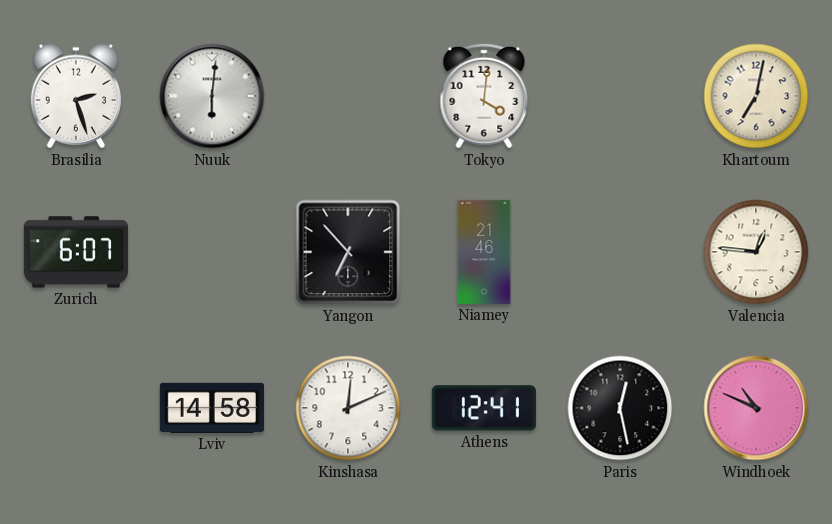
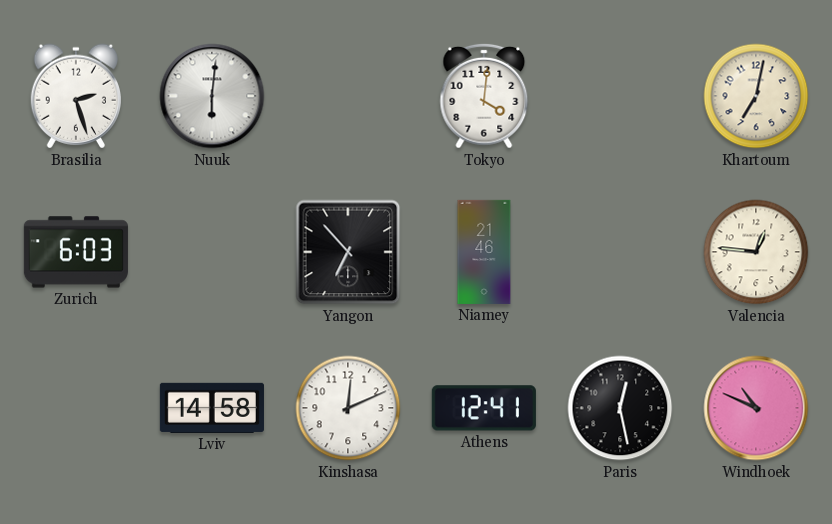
Zurich: 6:07 -> 6:03
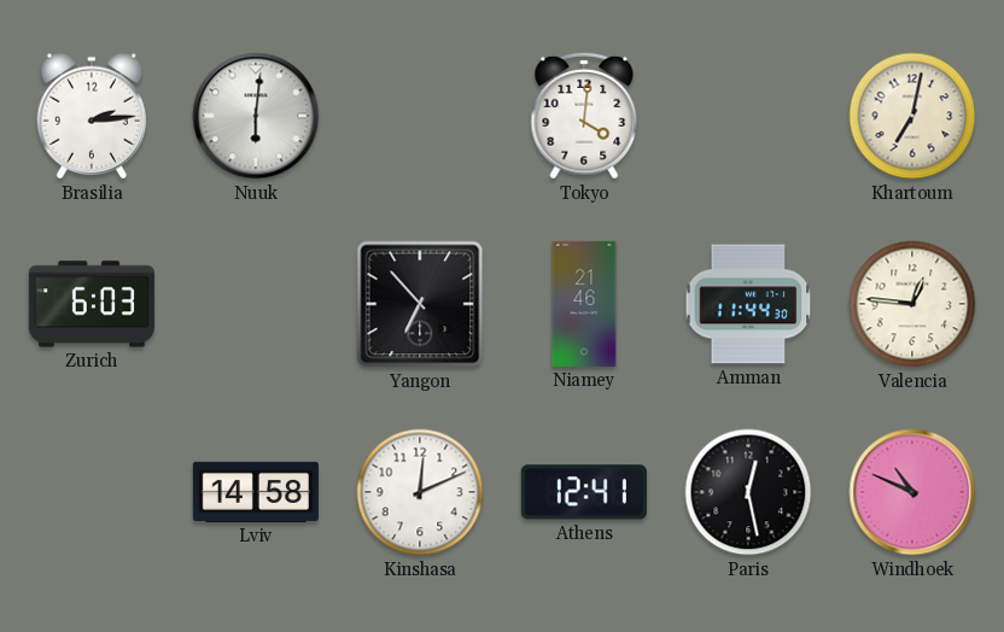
Brasilia: 2:27 -> 2:14
Amman: none -> 11:44
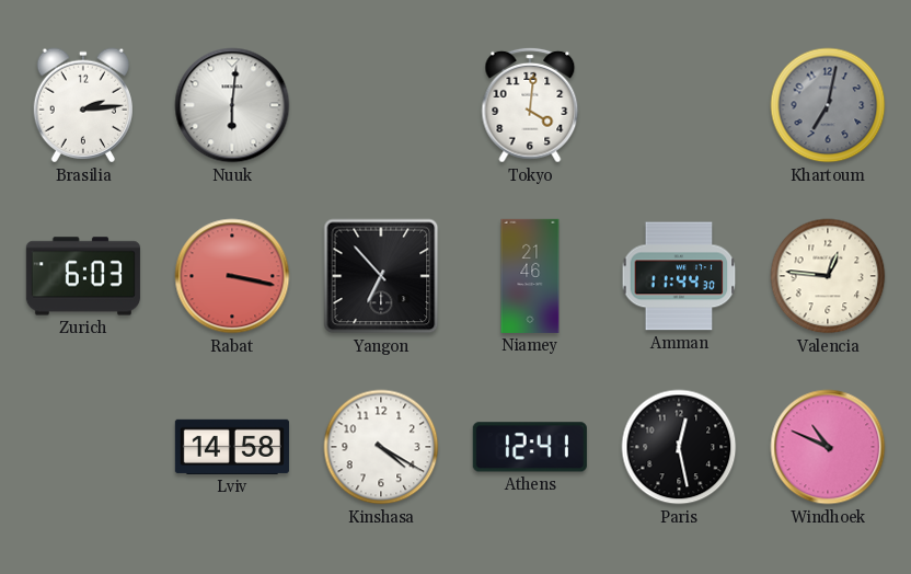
Khartoum dial: cream -> grey
Rabat: none -> 3:17
Kinshasa: 12:11 -> 4:20
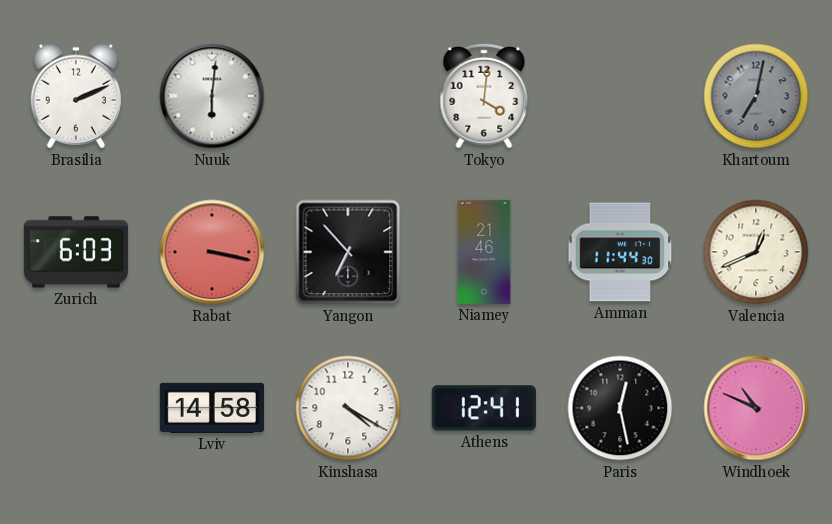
Brasilia: 2:14 -> 2:11
Valencia: 12:46 -> 12:41
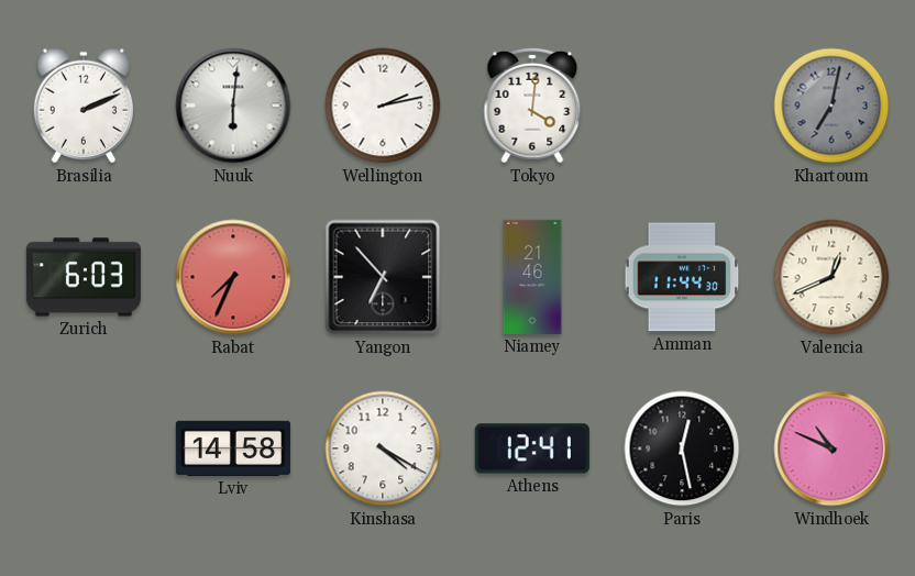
Wellington: none -> 2:13
Rabat: 3:17 -> 7:34
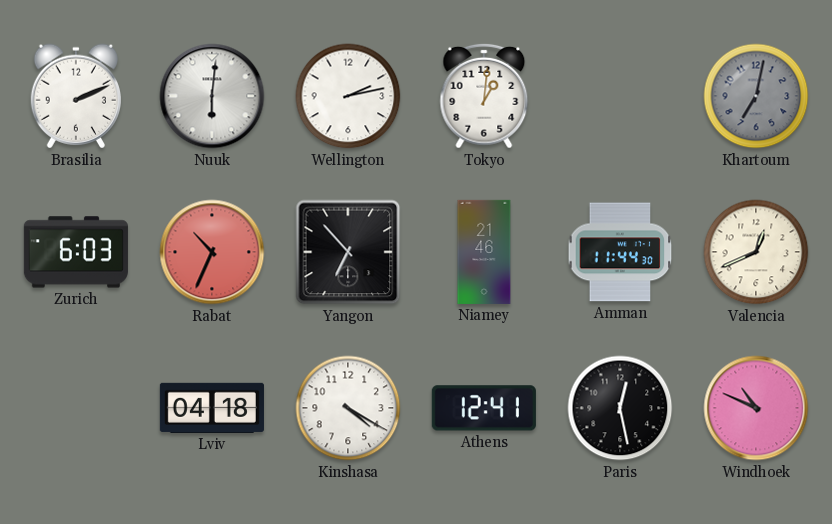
Tokyo: 4:01 -> 1:01
Rabat: 7:34 -> 10:34
Lviv: 14:58 -> 04:18
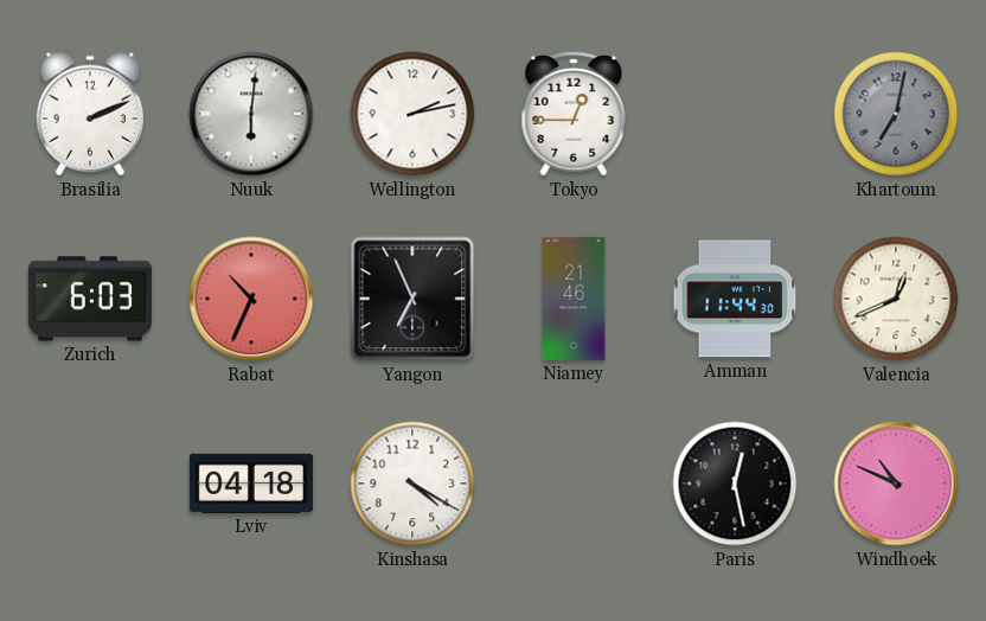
Tokyo: 1:01 -> 12:45
Yangon: 6:53 -> 6:56
Athens: 12:41 -> none
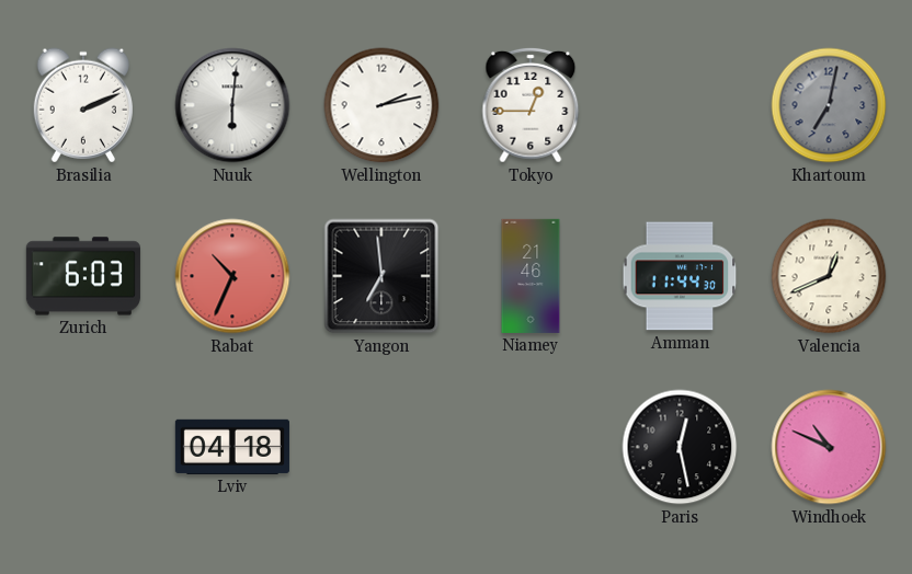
Yangon: 6:56 -> 6:59
Kinshasa: 4:20 -> none
